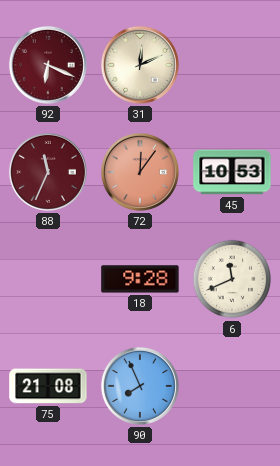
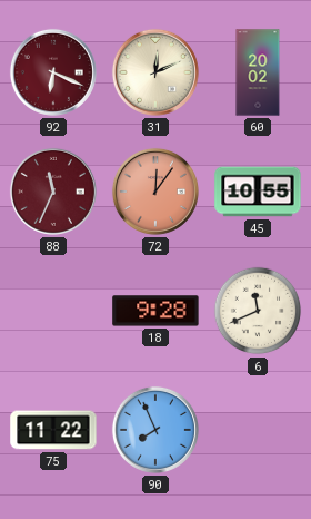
60: none -> 20:02
45: 10:53 -> 10:55
75: 21:08 -> 11:22
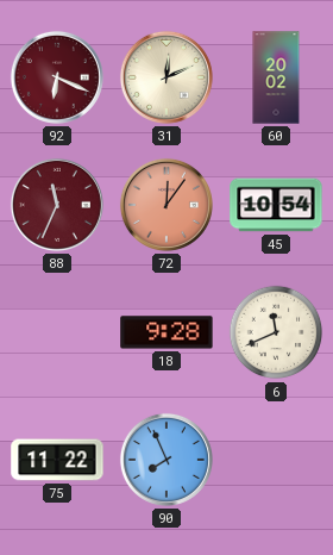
45: 10:55 -> 10:54
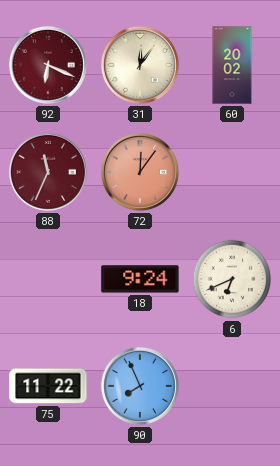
31: 12:11 -> 12:06
45: 10:54 -> none
18: 9:28 -> 9:24
6: 11:41 -> 6:41
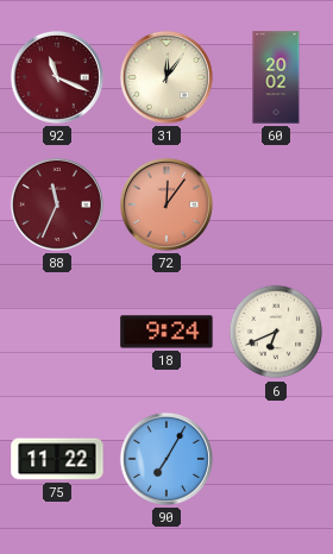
92: 6:19 -> 11:19
90: 7:56 -> 7:05
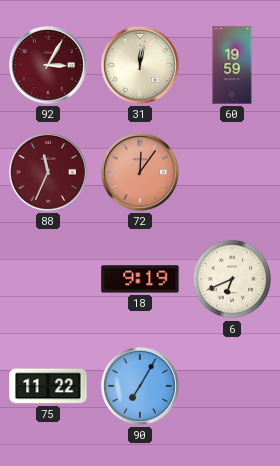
92: 11:19 -> 3:05
31: 12:06 -> 12:02
60: 20:02 -> 19:59
18: 9:24 -> 9:19
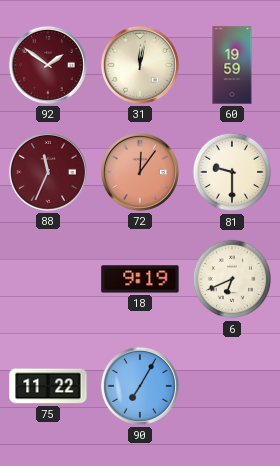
92: 3:05 -> 1:51
81: none -> 9:30
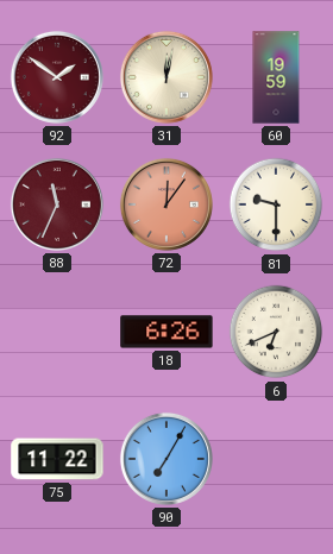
18: 9:19 -> 6:26
